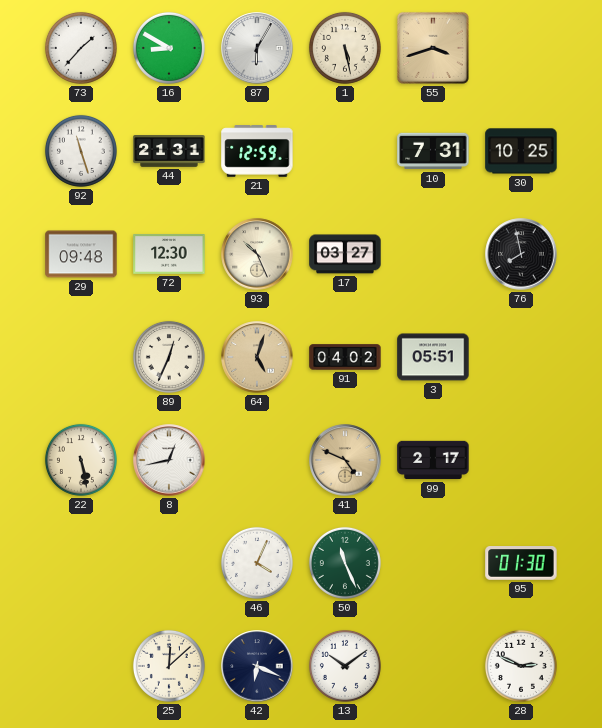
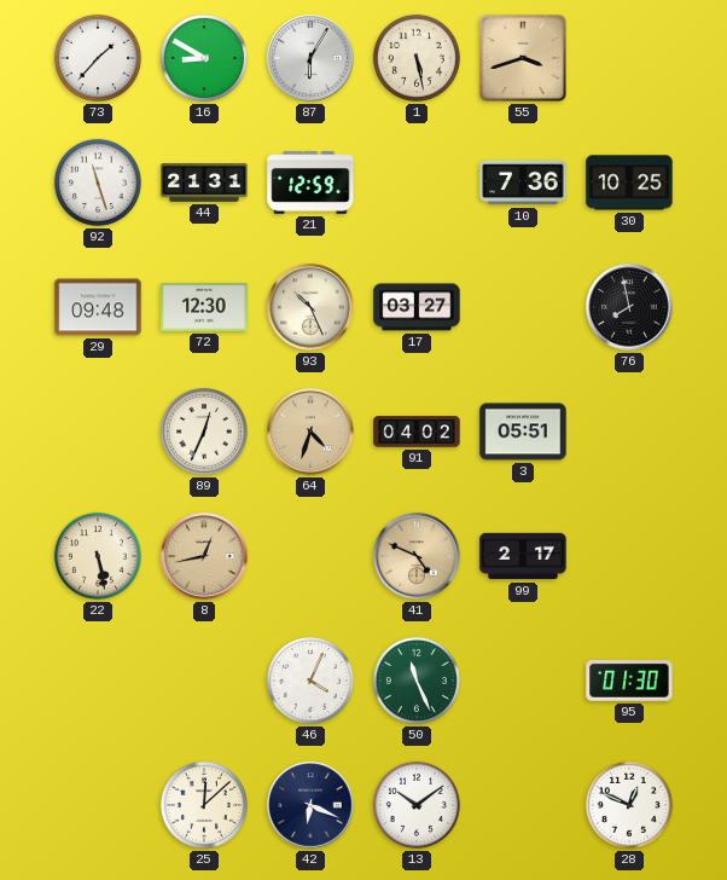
10: 7:31 -> 7:36
64: 5:03 -> 4:33
8 dial: white -> champagne
28: 2:49 -> 12:49
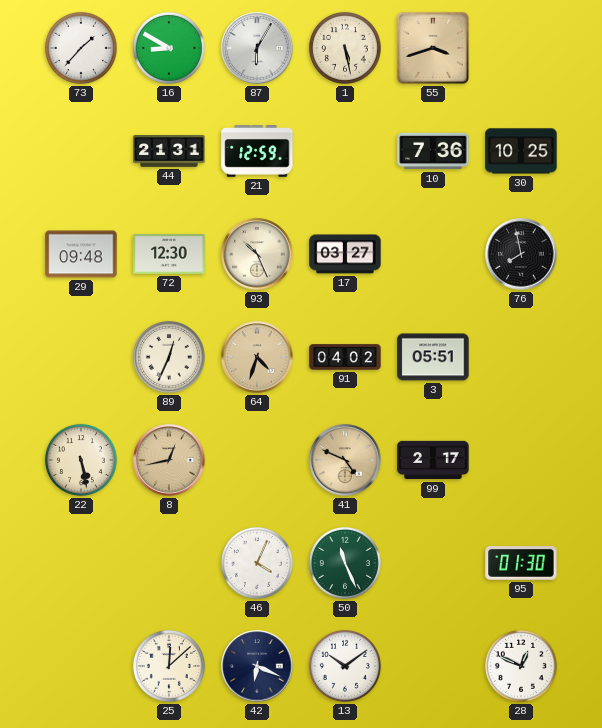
92: 11:27 -> none
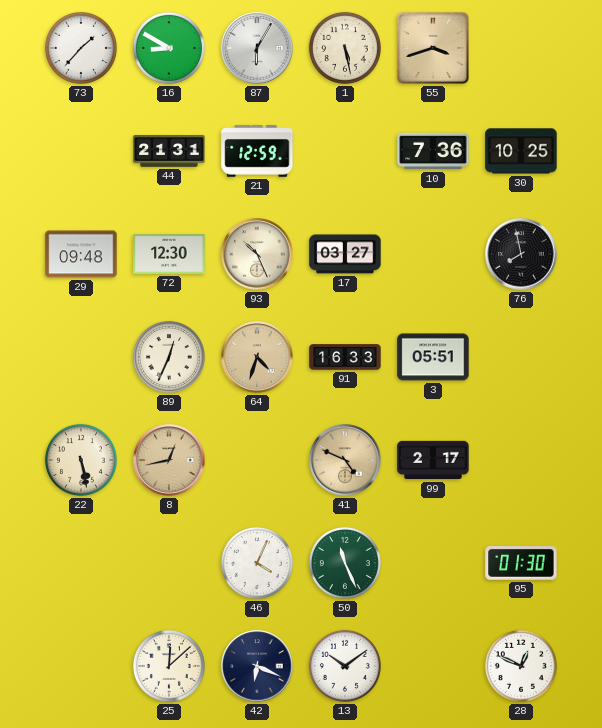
91: 04:02 -> 16:33
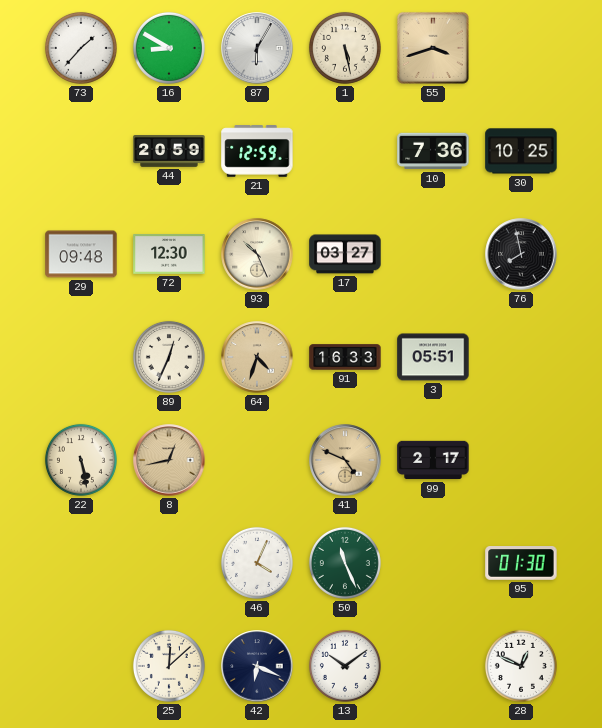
44: 21:31 -> 20:59
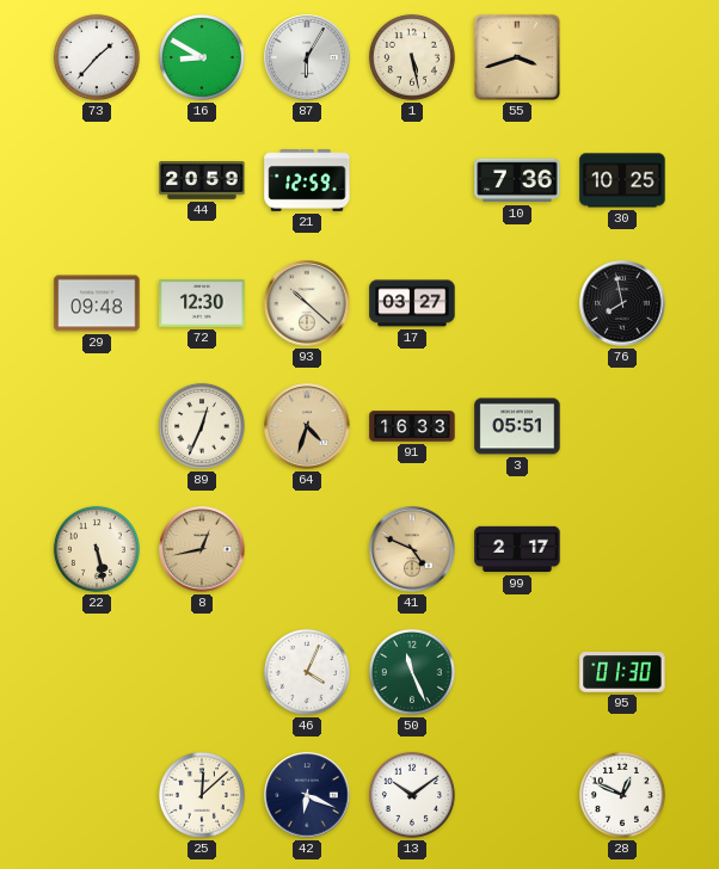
93: 10:26 -> 10:22
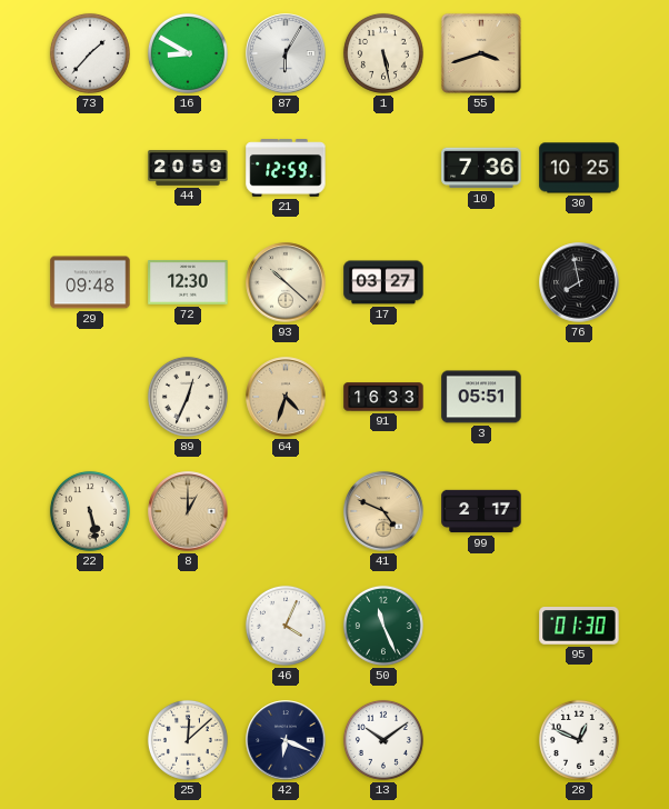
8: 12:43 -> 1:00
